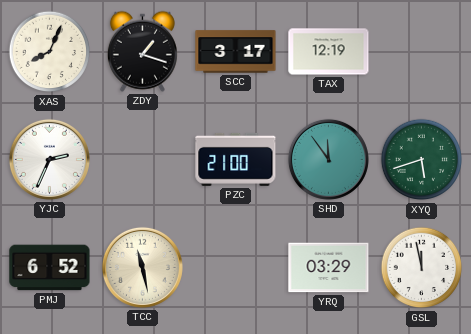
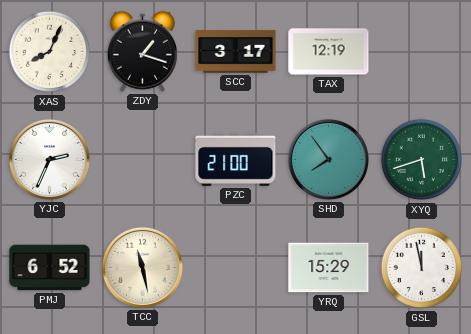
SHD: 11:54 -> 7:54
YRQ: 03:29 -> 15:29
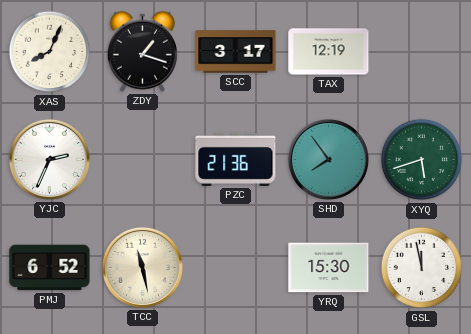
PZC: 21:00 -> 21:36
YRQ: 15:29 -> 15:30
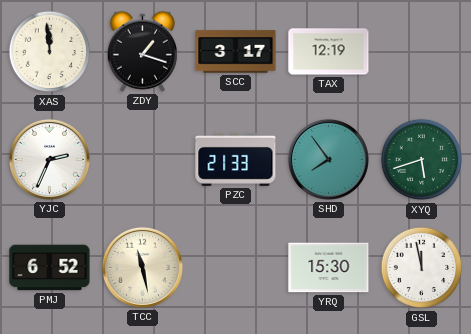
XAS: 8:04 -> 11:59
PZC: 21:36 -> 21:33
